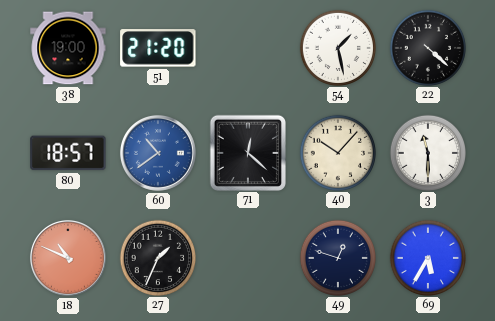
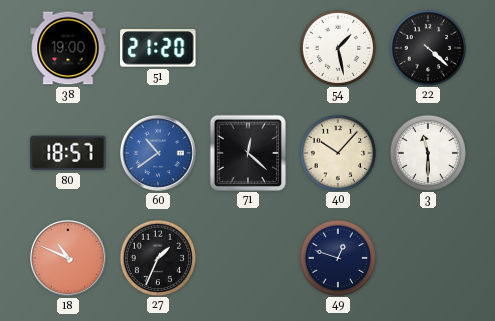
69: 5:35 -> none
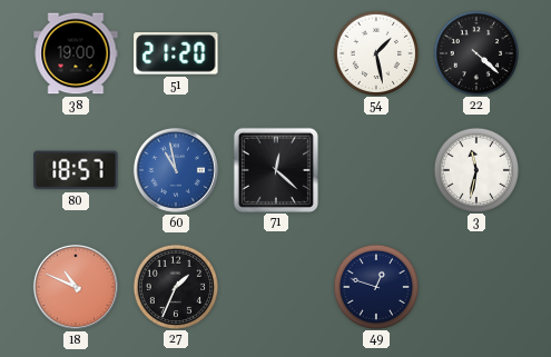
60: 10:39 -> 10:58
40: 10:07 -> none
3: 11:30 -> 11:32
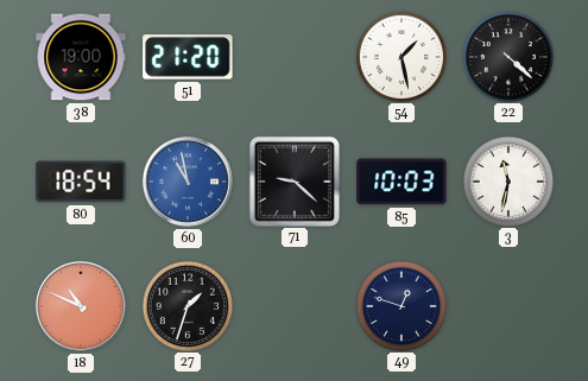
80: 18:57 -> 18:54
71: 12:22 -> 9:22
85: none -> 10:03
27: 1:34 -> 1:33
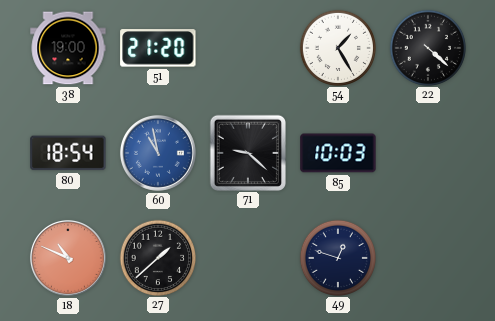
54: 1:28 -> 1:25
3: 11:32 -> none
27: 1:33 -> 1:38
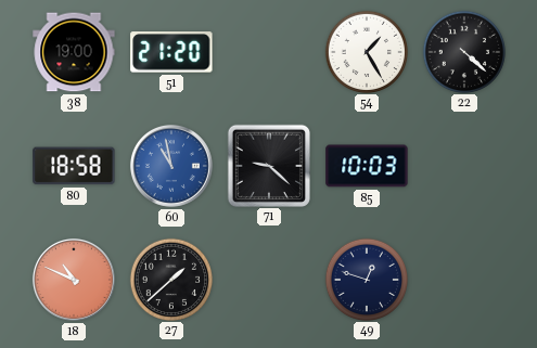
80: 18:54 -> 18:58
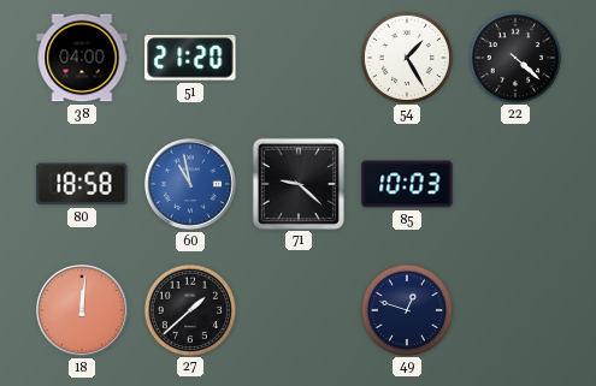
38: 19:00 -> 04:00
18: 10:49 -> 12:01
